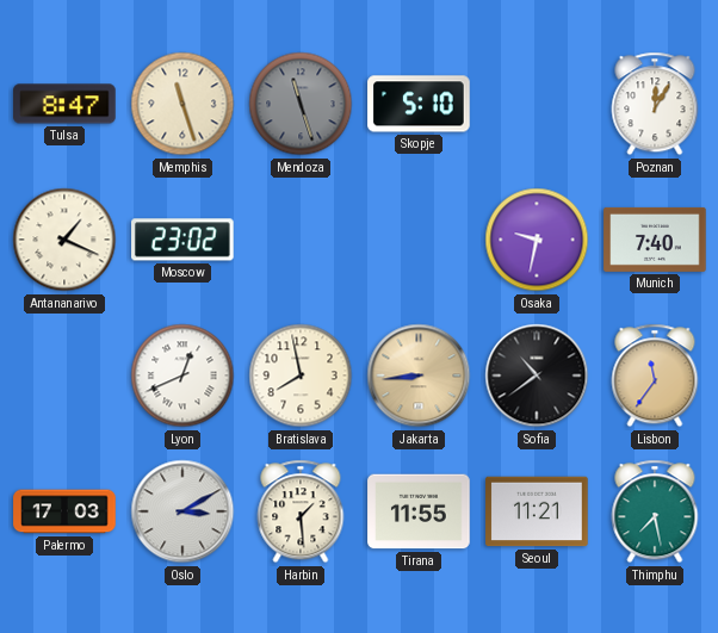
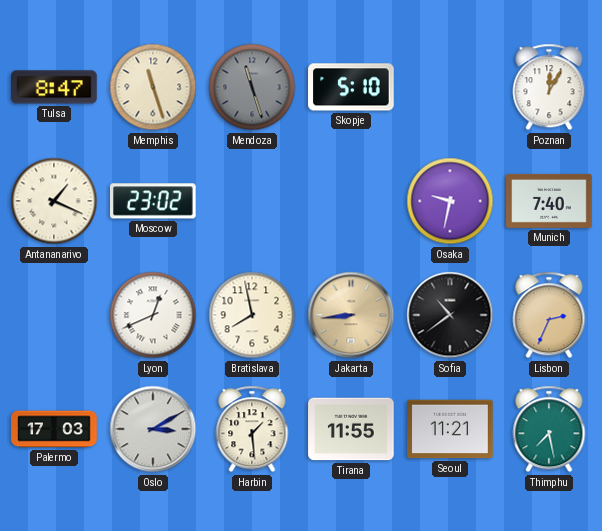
Lisbon: 11:36 -> 2:34
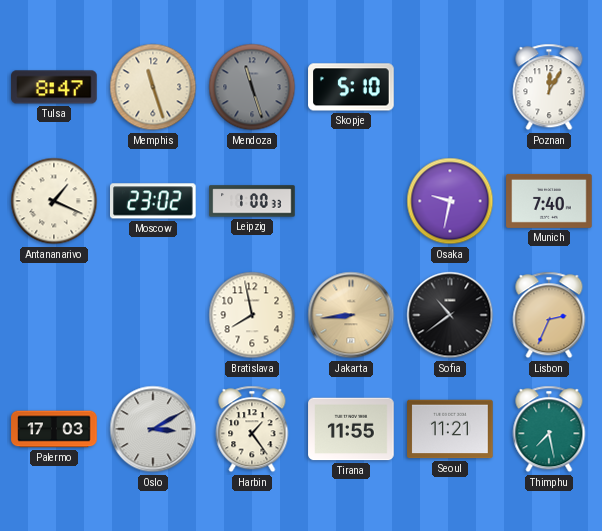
Leipzig: none -> 1:00
Lyon: 12:41 -> none
Harbin: 1:29 -> 1:24
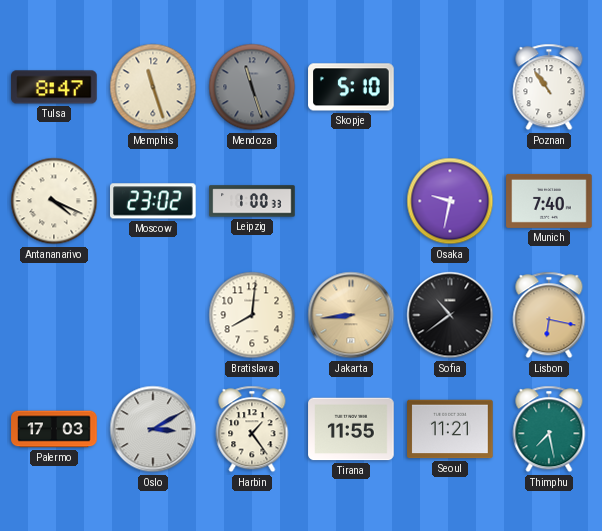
Poznan: 12:05 -> 10:54
Antananarivo: 1:19 -> 4:19
Bratislava: 7:58 -> 8:01
Lisbon: 2:34 -> 6:17
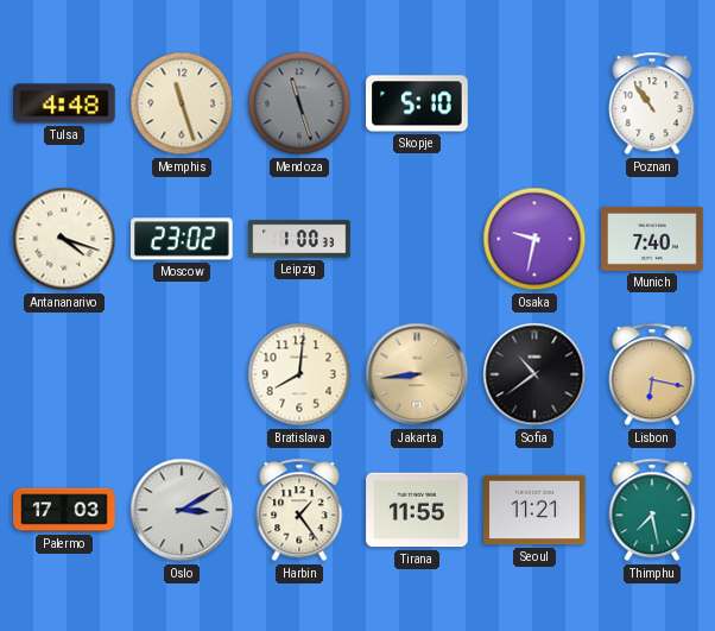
Tulsa: 8:47 -> 4:48
Antananarivo: 4:19 -> 4:18
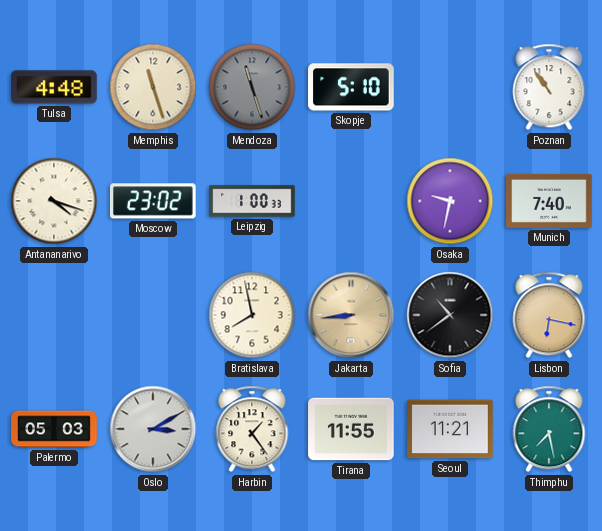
Bratislava: 8:01 -> 7:58
Palermo: 17:03 -> 05:03
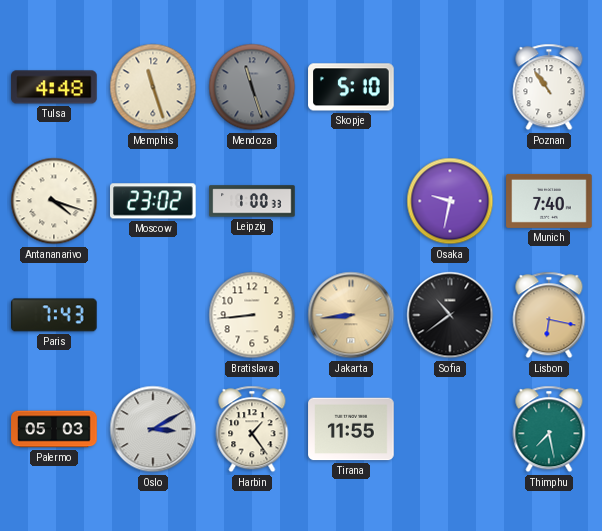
Paris: none -> 7:43
Bratislava: 7:58 -> 8:44
Seoul: 11:21 -> none
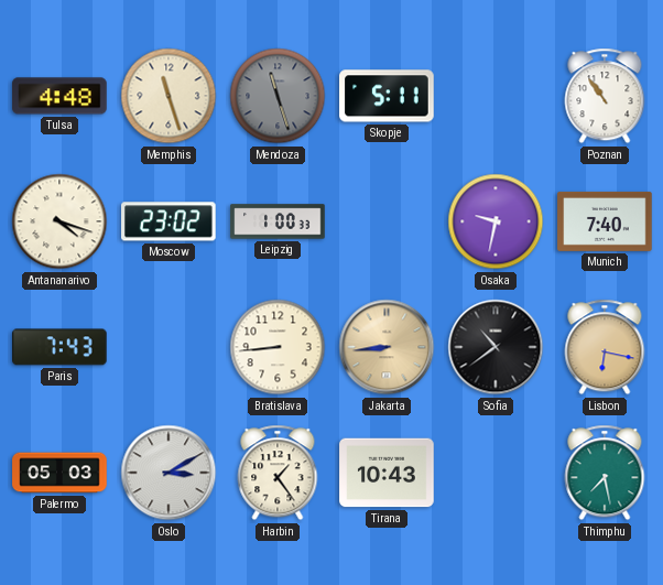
Skopje: 5:10 -> 5:11
Tirana: 11:55 -> 10:43
